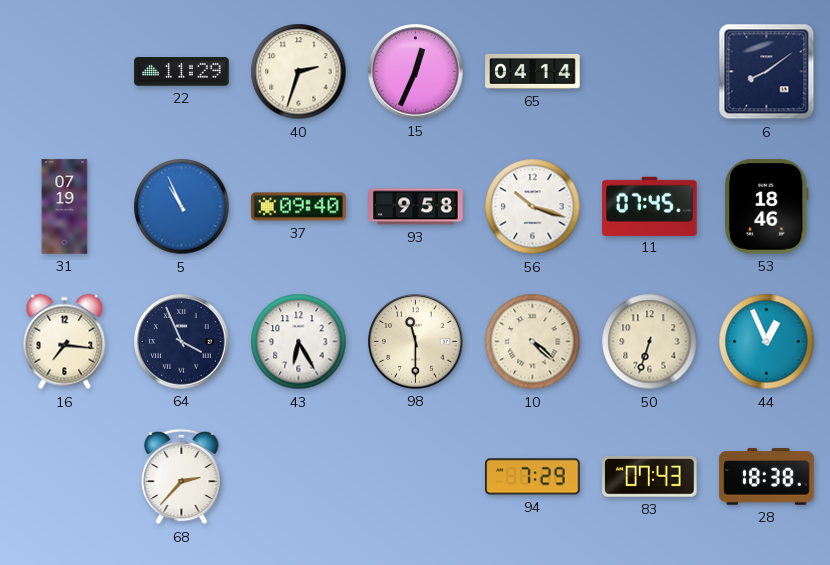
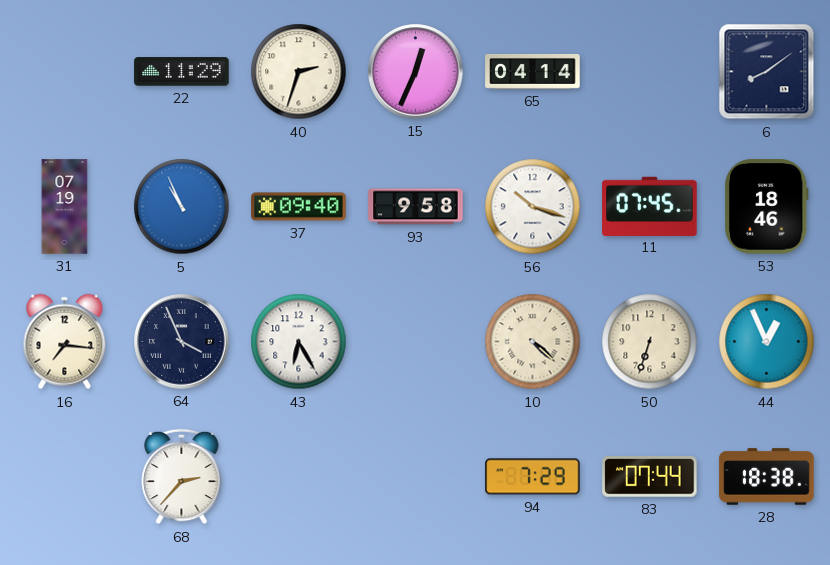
98: 11:30 -> none
83: 07:43 -> 07:44
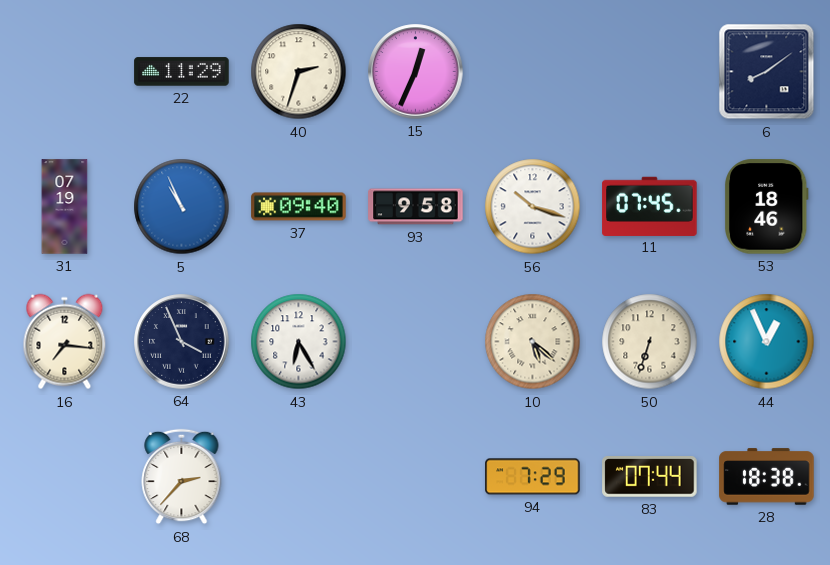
65: 04:14 -> none
10: 4:22 -> 5:22
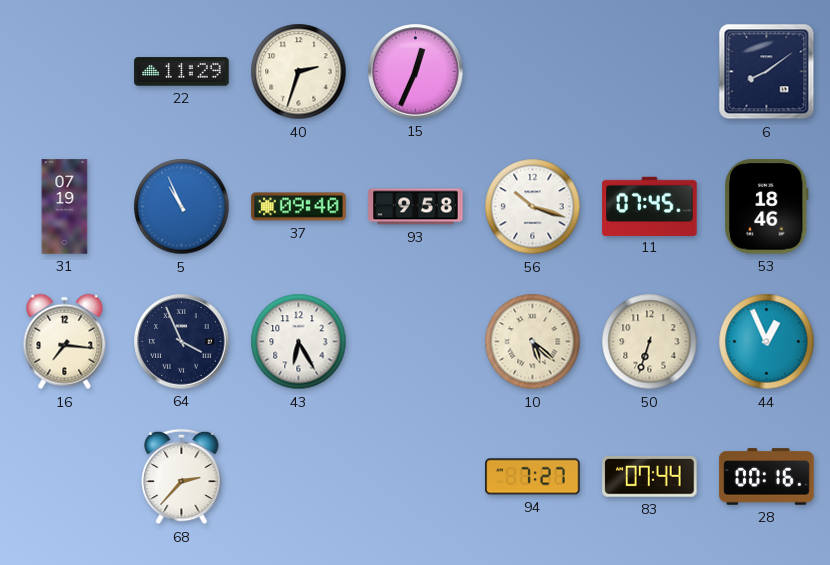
94: 7:29 -> 7:27
28: 18:38 -> 00:16
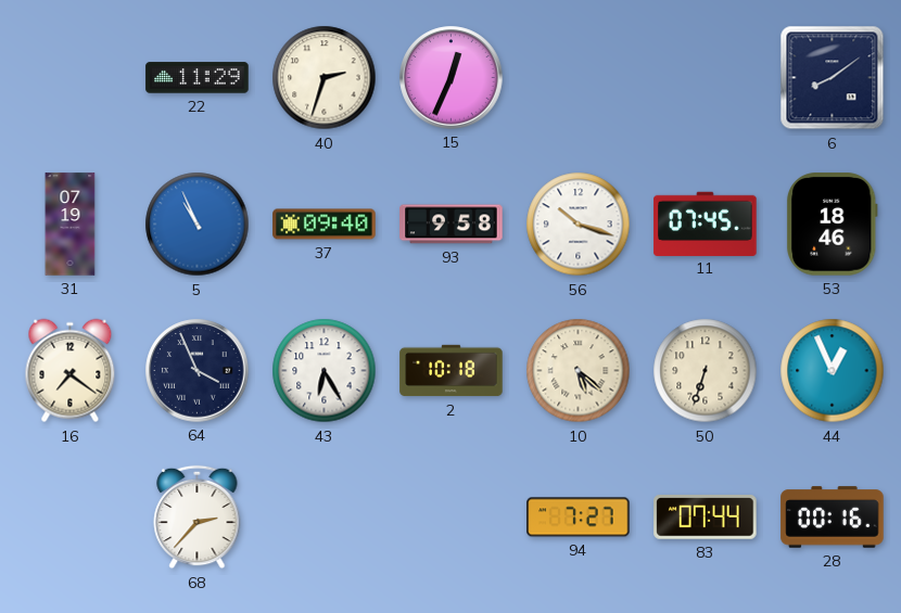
16: 7:16 -> 7:21
2: none -> 10:18
